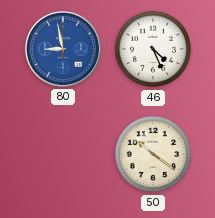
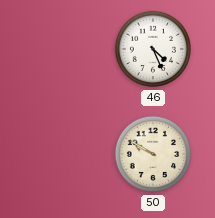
80: 8:58 -> none
50: 10:21 -> 9:50
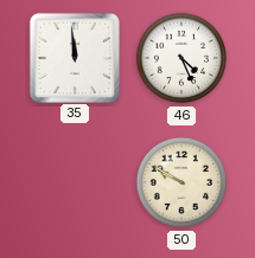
35: none -> 11:59
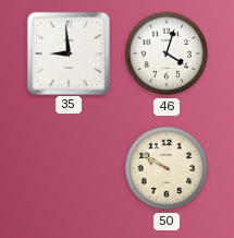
35: 11:59 -> 8:59
46: 4:26 -> 4:03
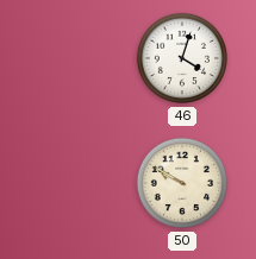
35: 8:59 -> none
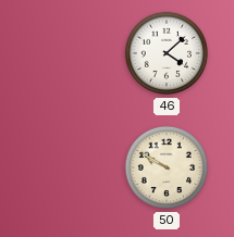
46: 4:03 -> 4:08
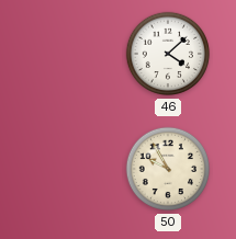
50: 9:50 -> 9:55
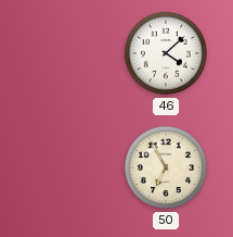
50: 9:55 -> 6:55
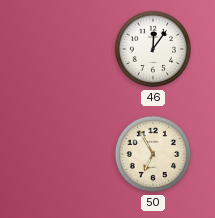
46: 4:08 -> 12:06
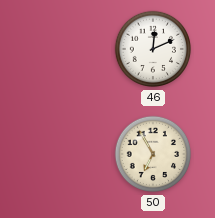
46: 12:06 -> 12:11
